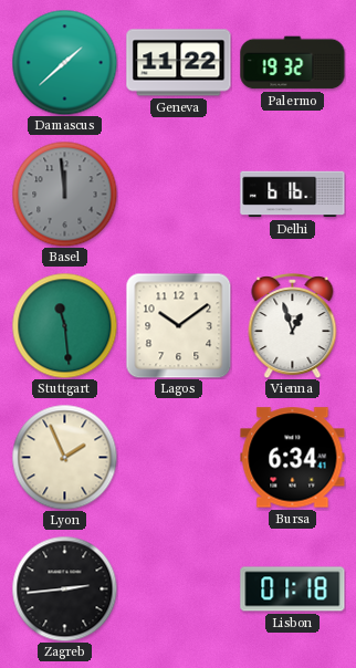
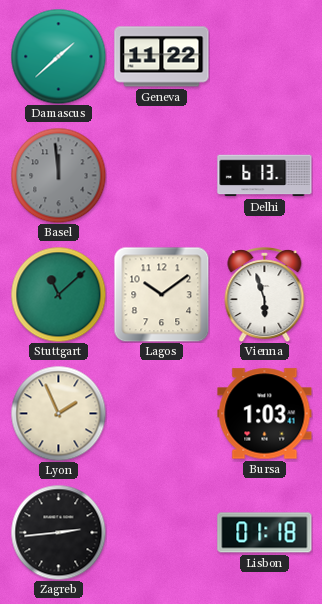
Palermo: 19:32 -> none
Delhi: 6:16 -> 6:13
Stuttgart: 11:29 -> 11:08
Vienna: 12:57 -> 5:57
Bursa: 6:34 -> 1:03
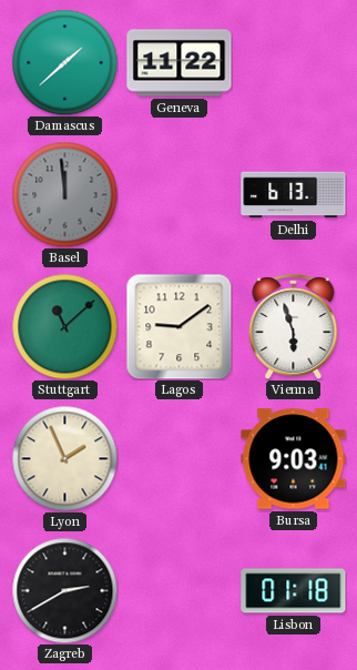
Lagos: 10:09 -> 9:09
Bursa: 1:03 -> 9:03
Zagreb: 2:44 -> 2:40
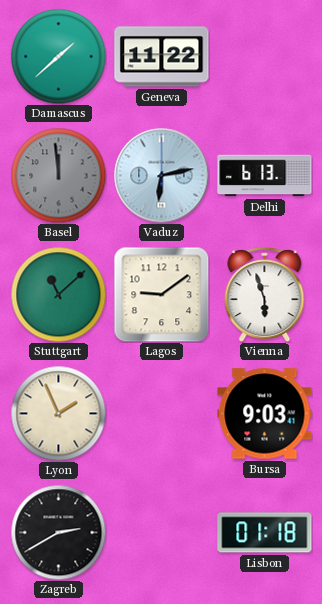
Vaduz: none -> 6:13
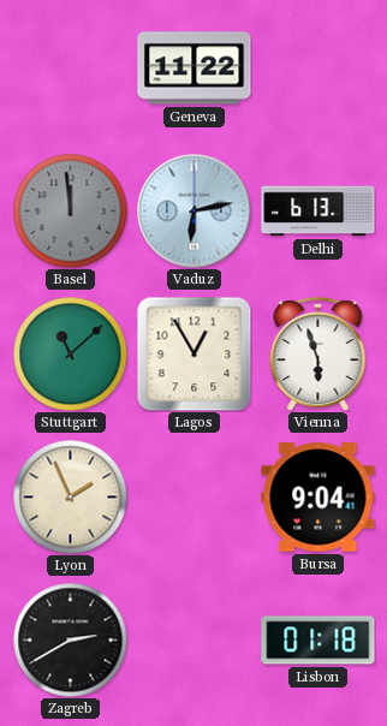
Damascus: 1:38 -> none
Lagos: 9:09 -> 12:55
Bursa: 9:03 -> 9:04
